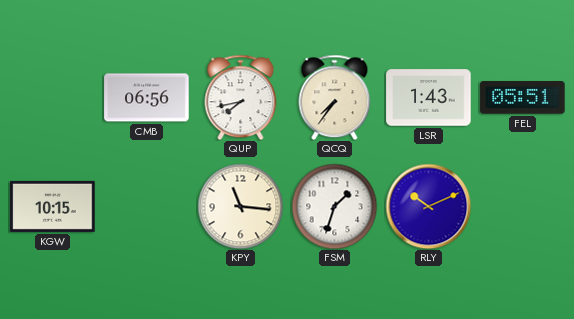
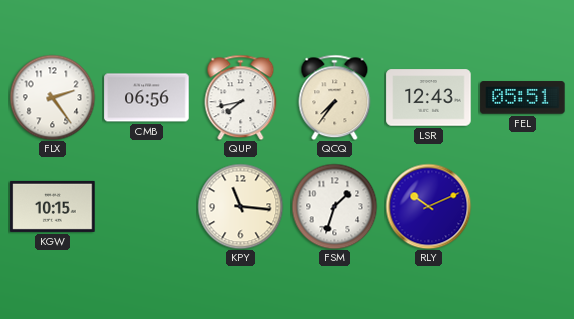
FLX: none -> 2:24
LSR: 1:43 -> 12:43
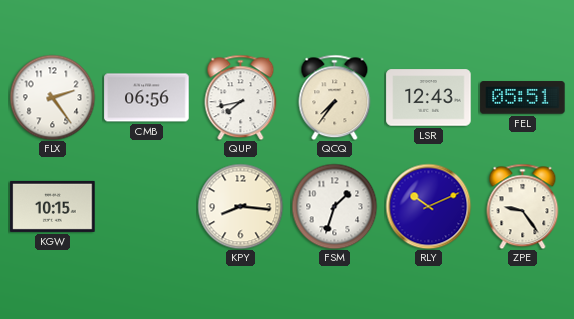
KPY: 11:16 -> 8:16
ZPE: none -> 9:24
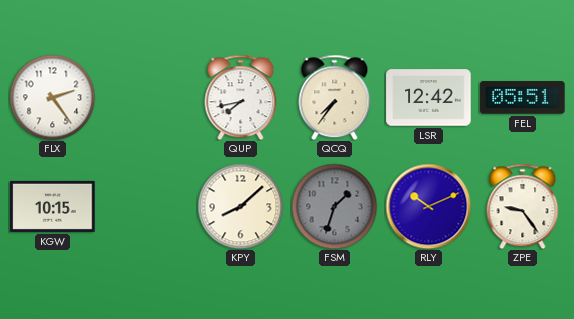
CMB: 06:56 -> none
LSR: 12:43 -> 12:42
KPY: 8:16 -> 8:08
FSM dial: white -> grey
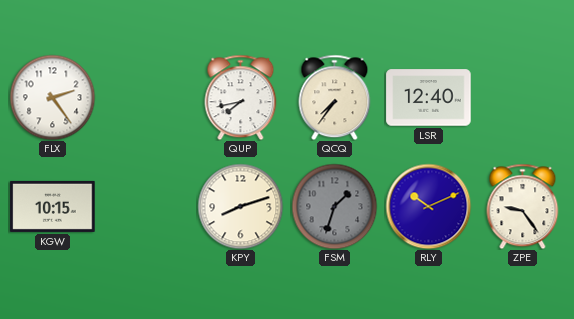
LSR: 12:42 -> 12:40
FEL: 05:51 -> none
KPY: 8:08 -> 8:12
